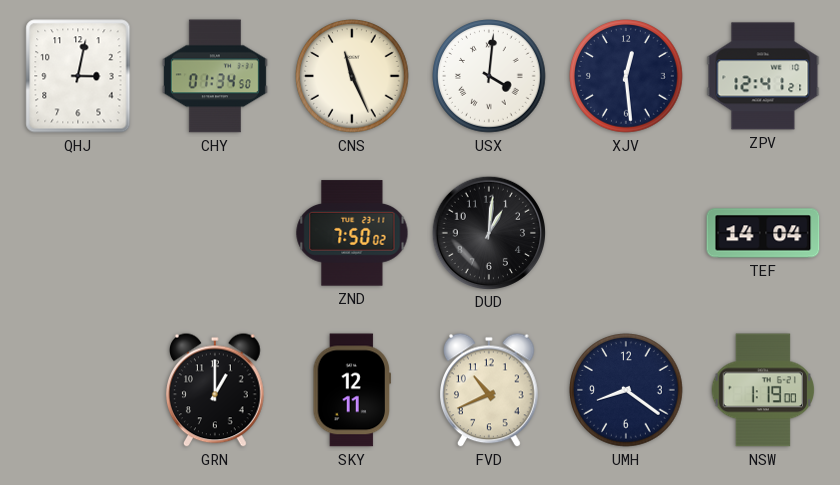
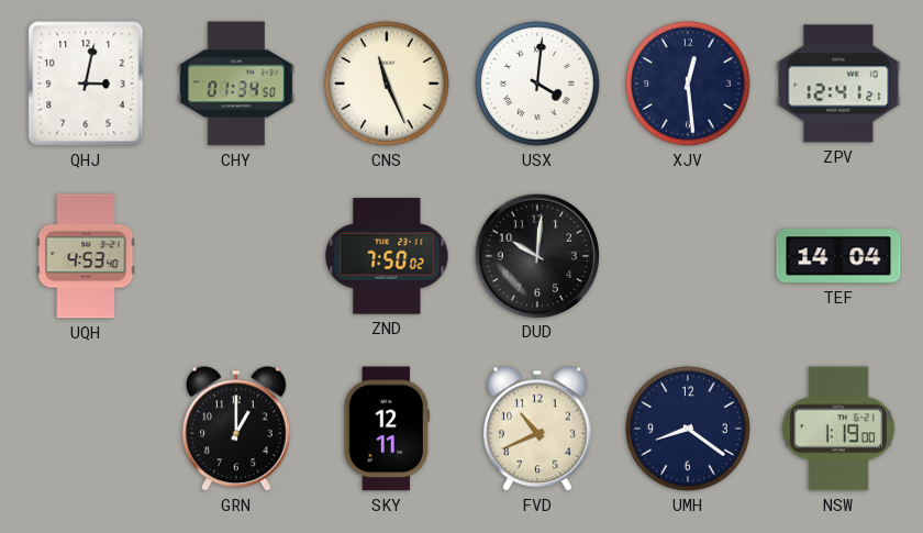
UQH: none -> 4:53
DUD: 1:01 -> 10:01
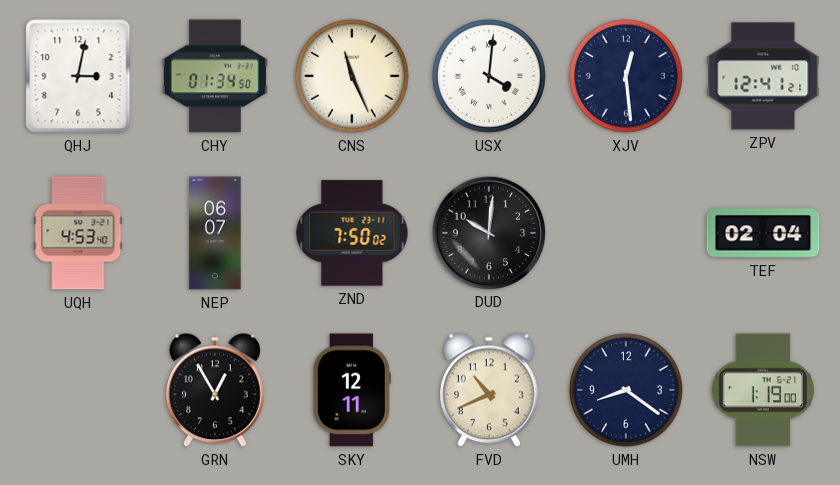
NEP: none -> 06:07
TEF: 14:04 -> 02:04
GRN: 1:00 -> 12:55
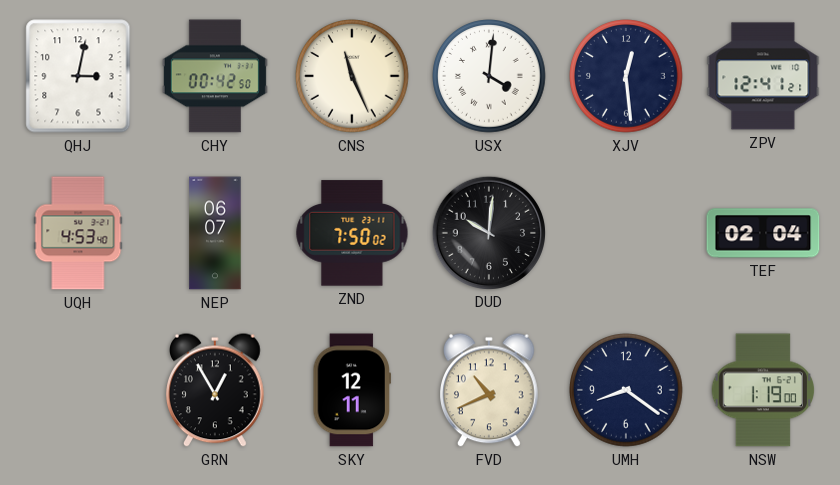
CHY: 01:34 -> 00:42
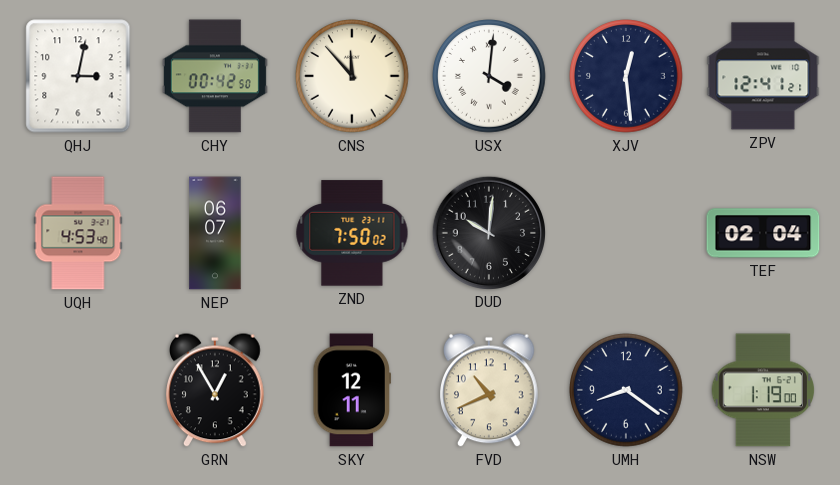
CNS: 11:26 -> 11:53
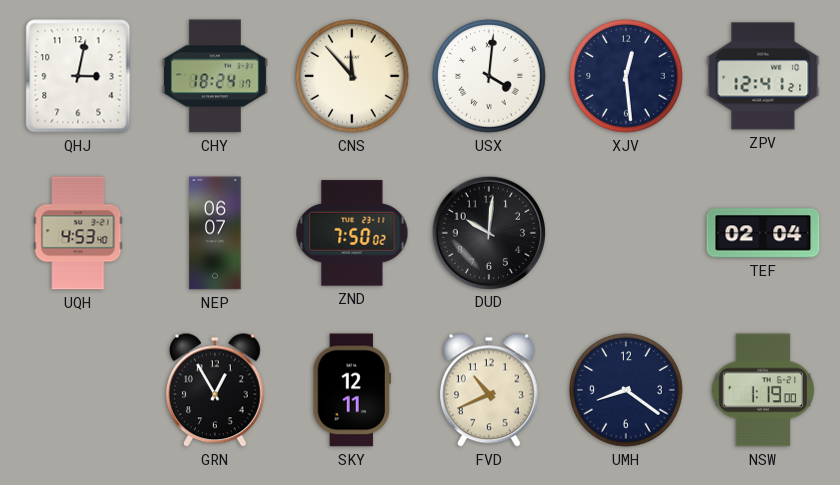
CHY: 00:42 -> 18:24
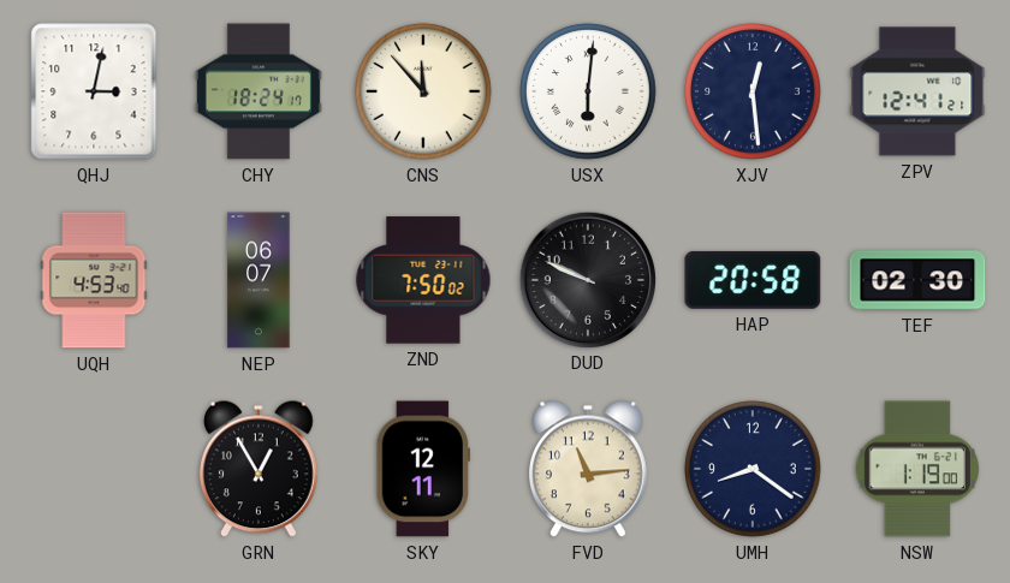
USX: 4:01 -> 6:01
DUD: 10:01 -> 9:49
HAP: none -> 20:58
TEF: 02:04 -> 02:30
FVD: 10:41 -> 11:14
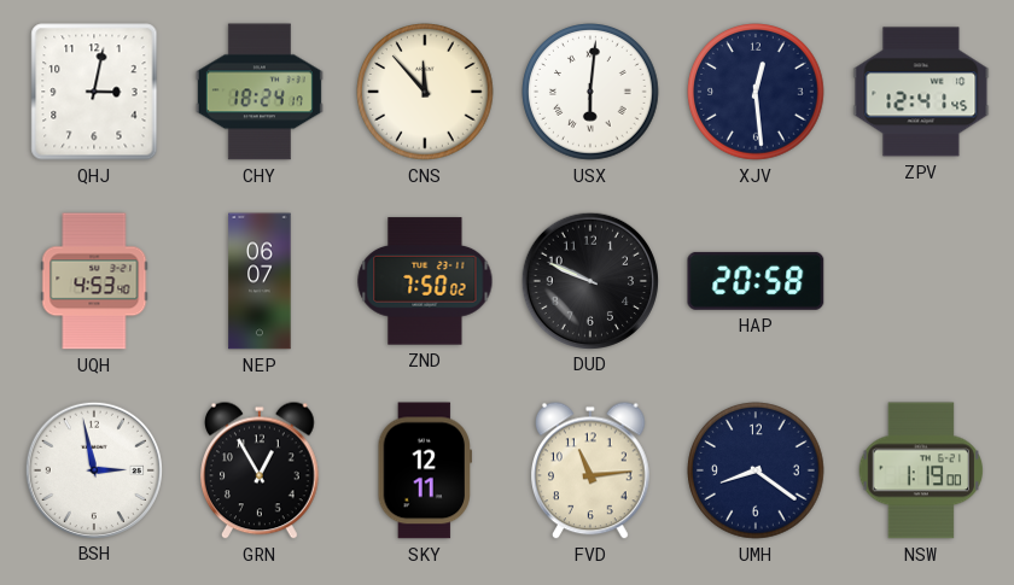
ZPV: 12:41:21 -> 12:41:45
TEF: 02:30 -> none
BSH: none -> 2:58
